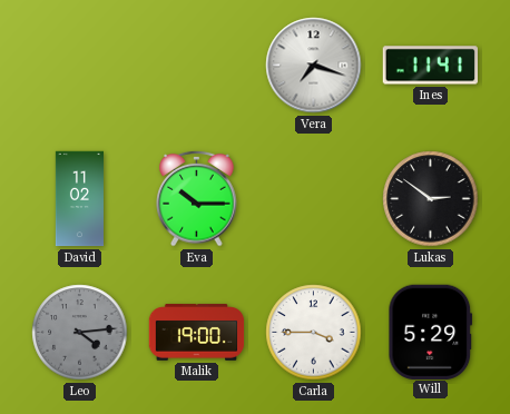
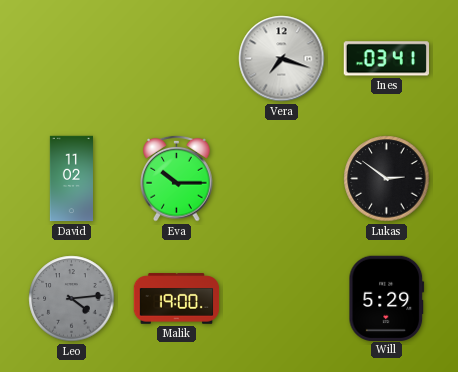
Ines: 11:41 -> 03:41
Carla: 3:45 -> none
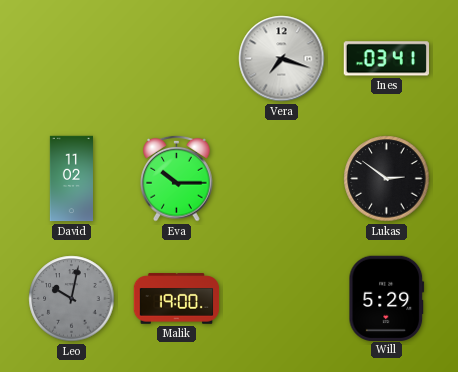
Leo: 4:14 -> 10:02
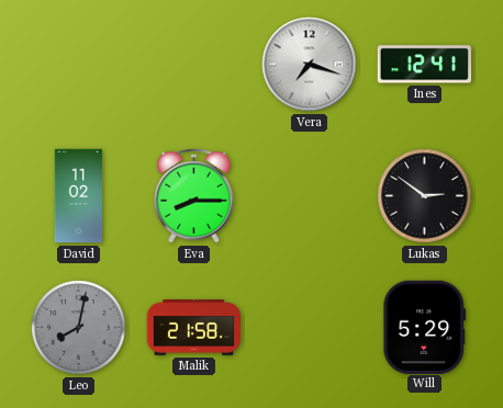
Ines: 03:41 -> 12:41
Eva: 10:15 -> 8:15
Leo: 10:02 -> 8:02
Malik: 19:00 -> 21:58
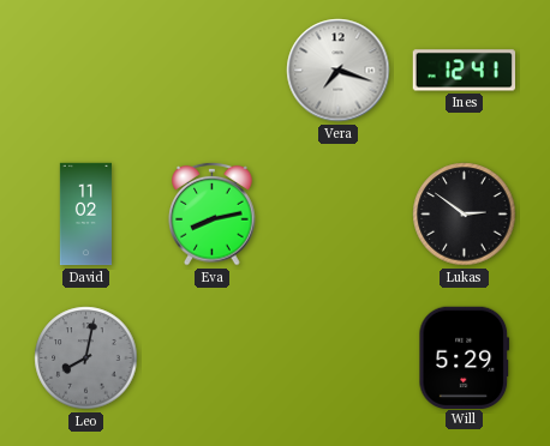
Eva: 8:15 -> 8:13
Malik: 21:58 -> none
